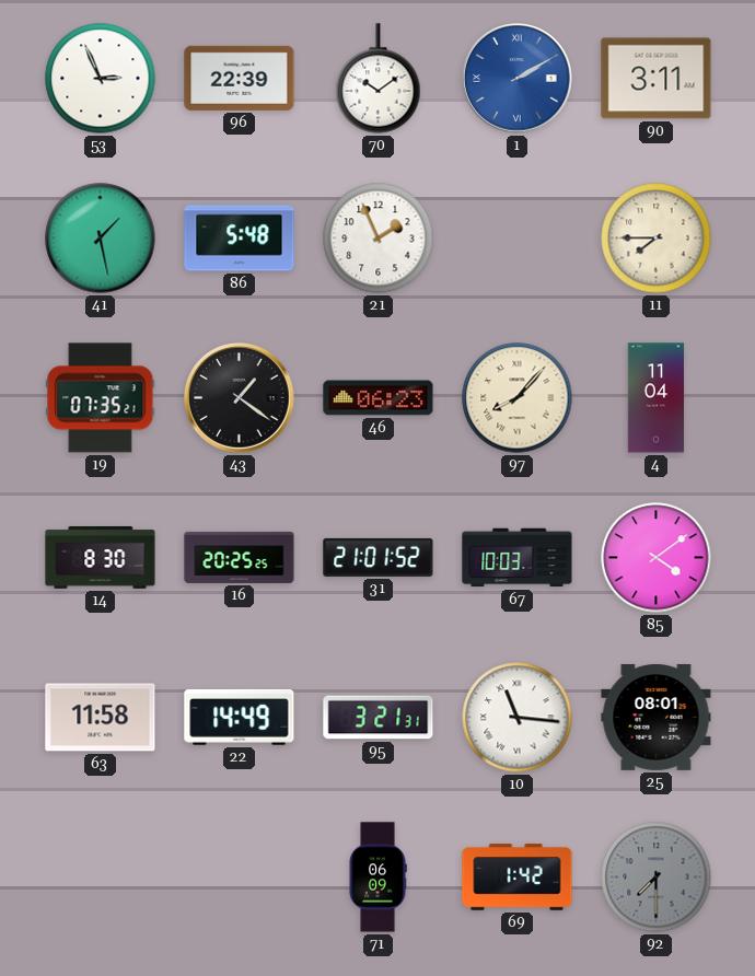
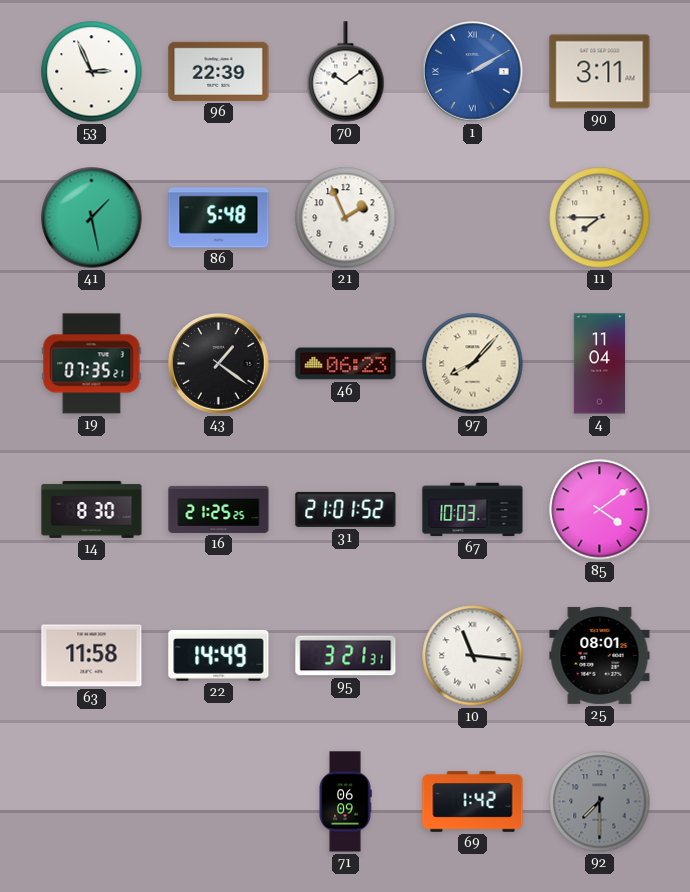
16: 20:25 -> 21:25
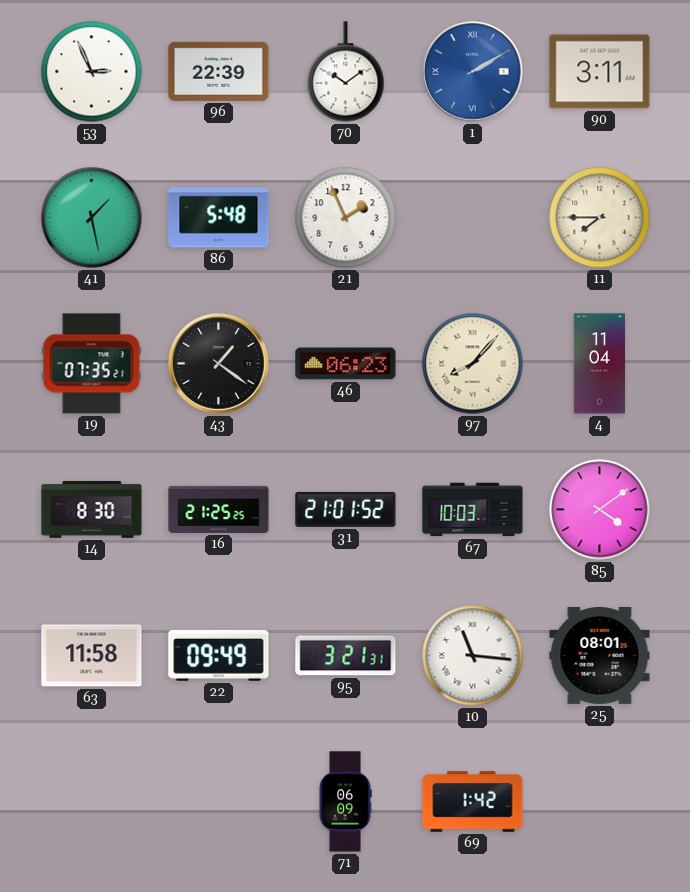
22: 14:49 -> 09:49
92: 7:30 -> none
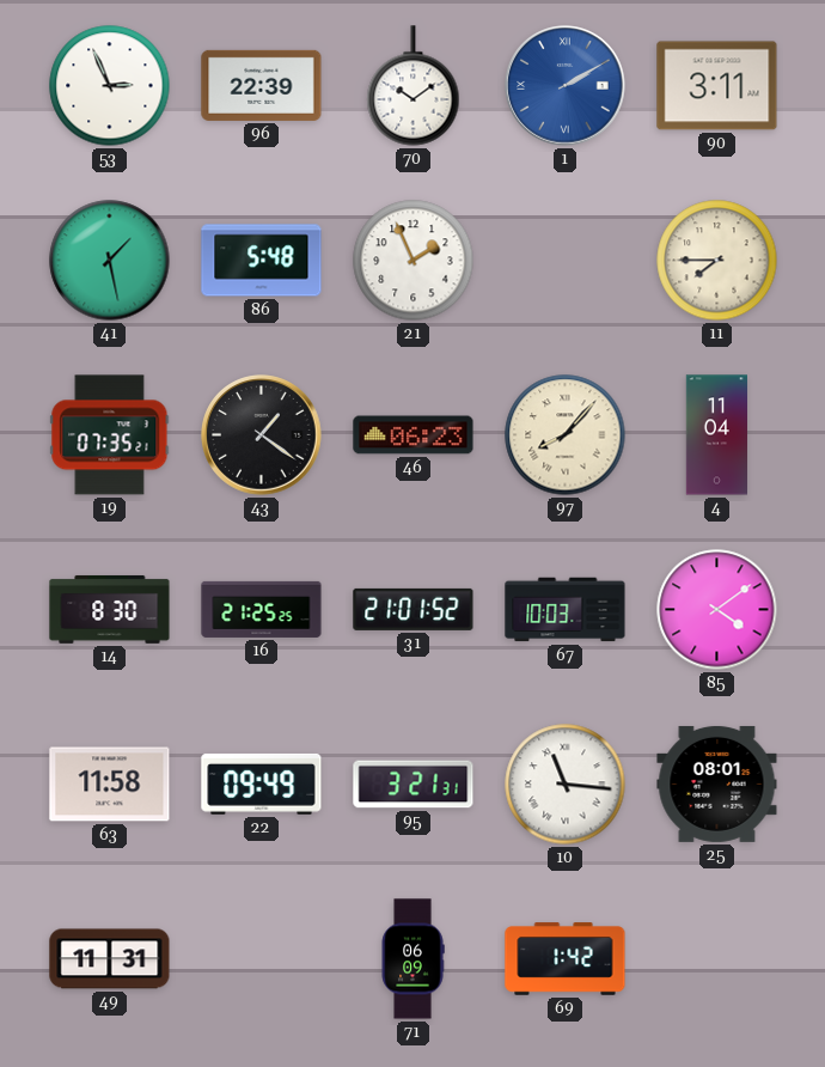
49: none -> 11:31
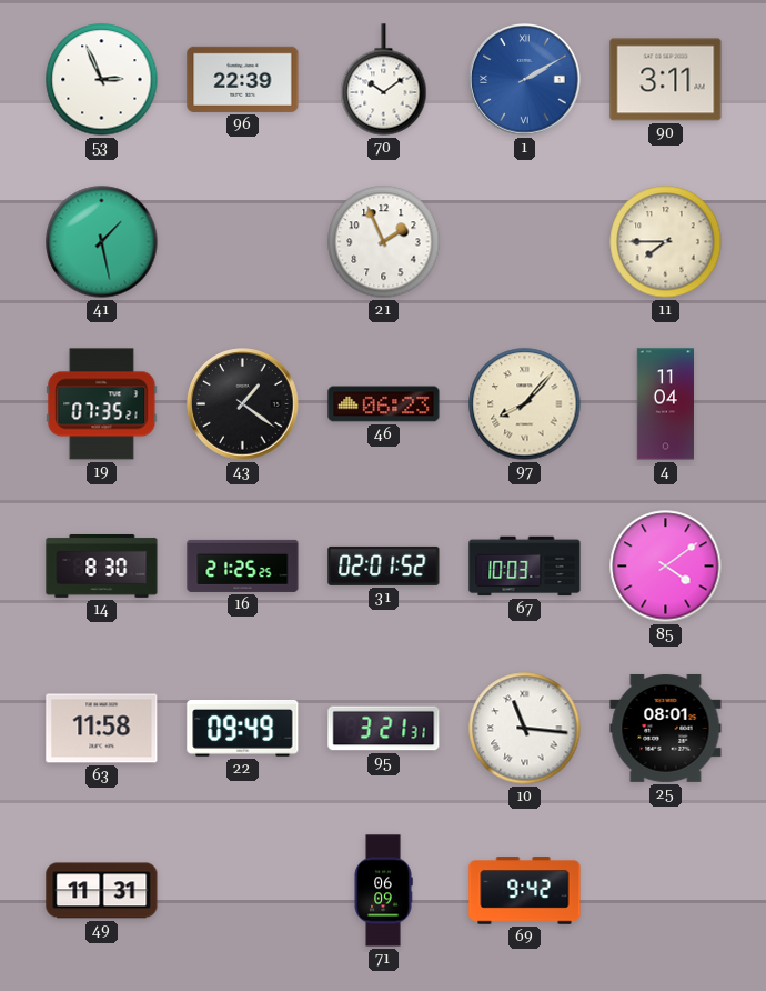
86: 5:48 -> none
31: 21:01 -> 02:01
69: 1:42 -> 9:42
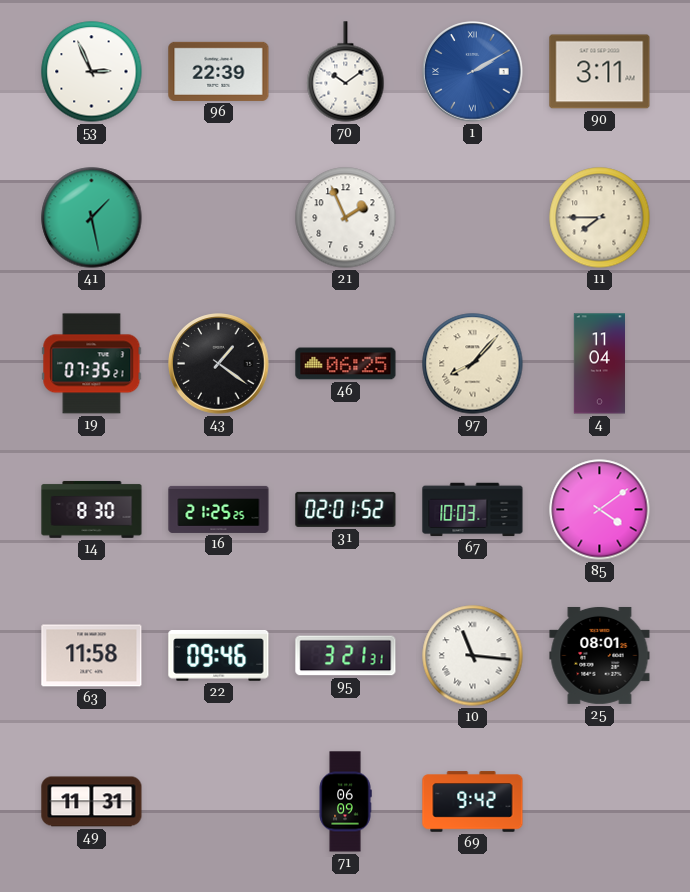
46: 06:23 -> 06:25
22: 09:49 -> 09:46
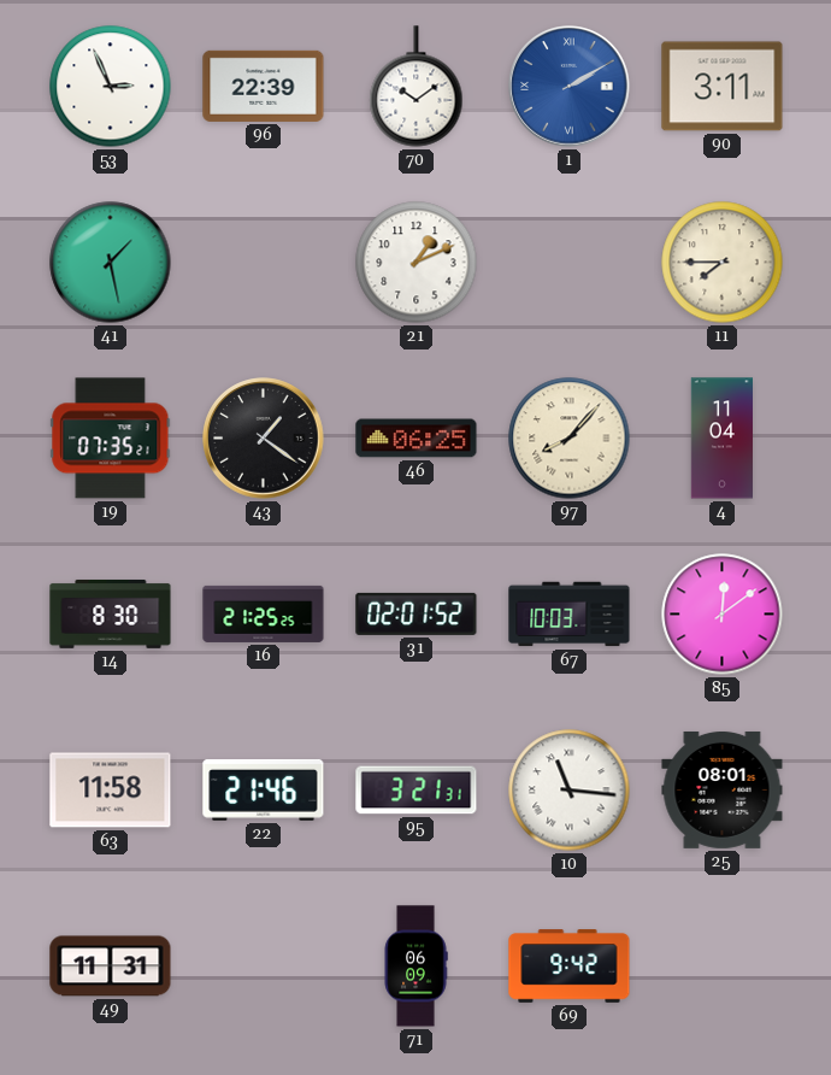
21: 1:56 -> 1:11
85: 4:09 -> 12:09
22: 09:46 -> 21:46
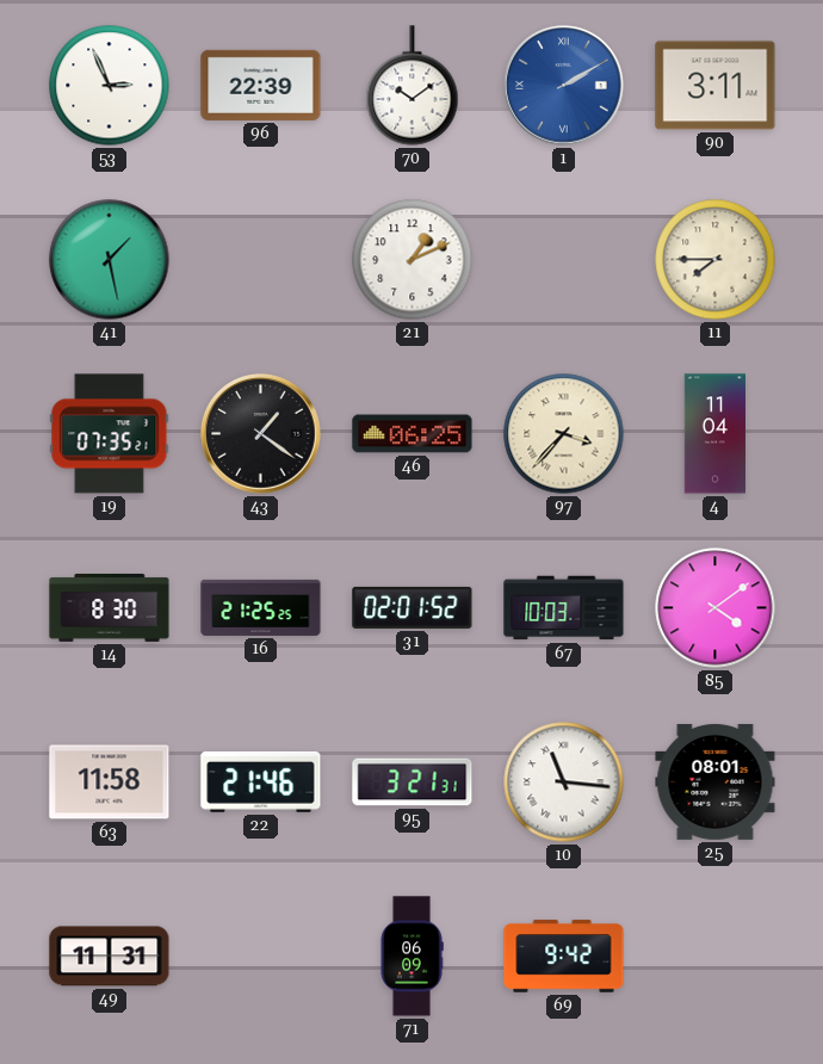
97: 8:07 -> 3:37
85: 12:09 -> 4:09
